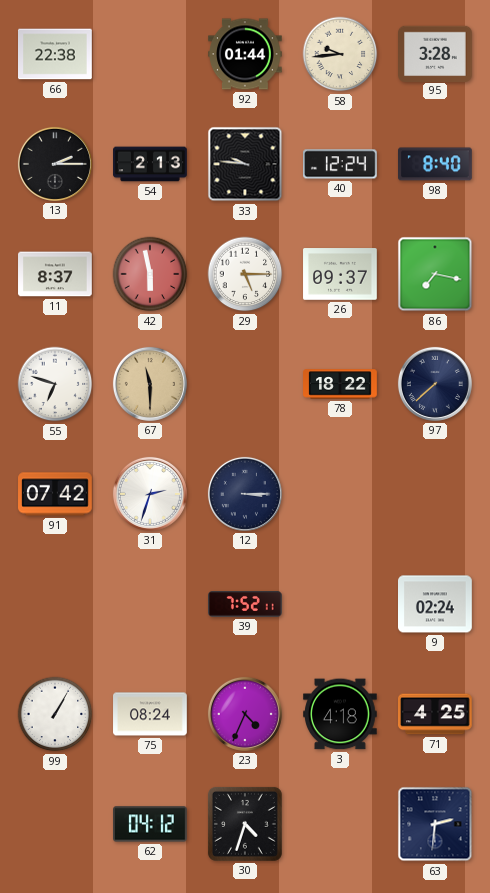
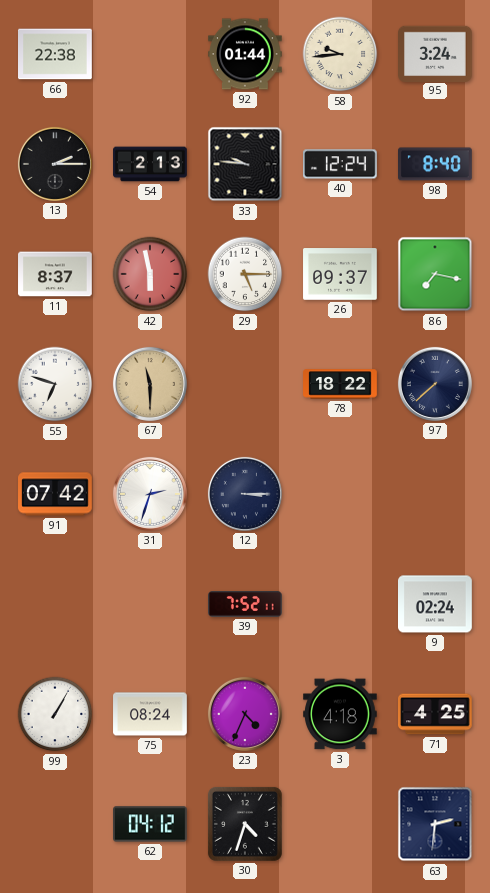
95: 3:28 -> 3:24
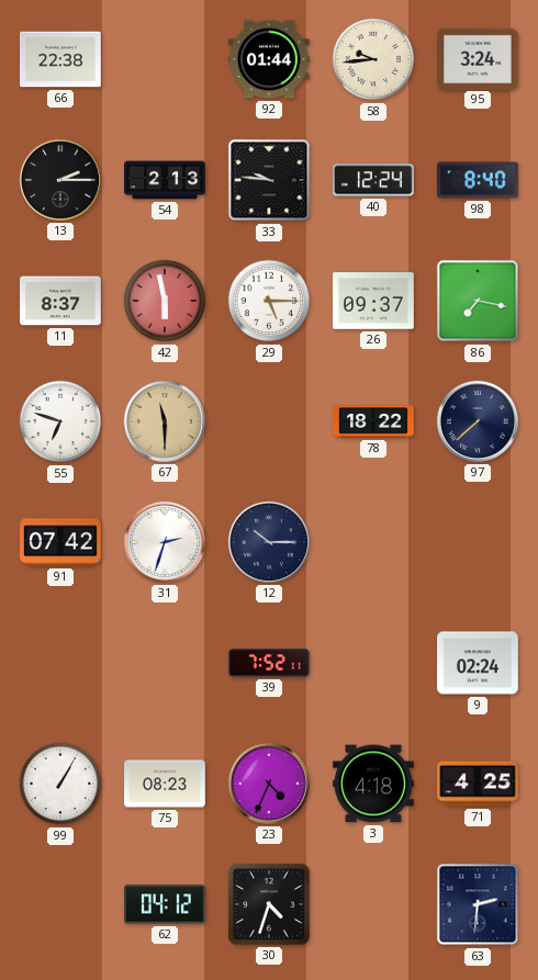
12: 3:15 -> 10:15
75: 08:24 -> 08:23
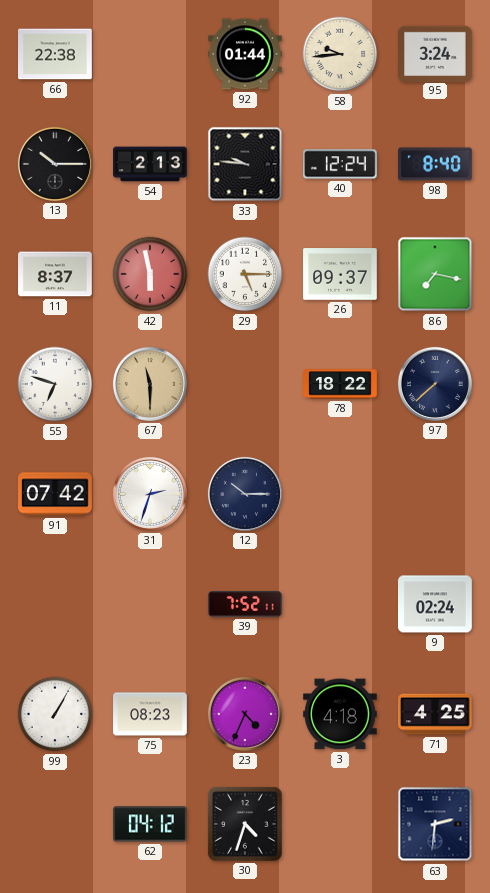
13: 2:15 -> 10:15
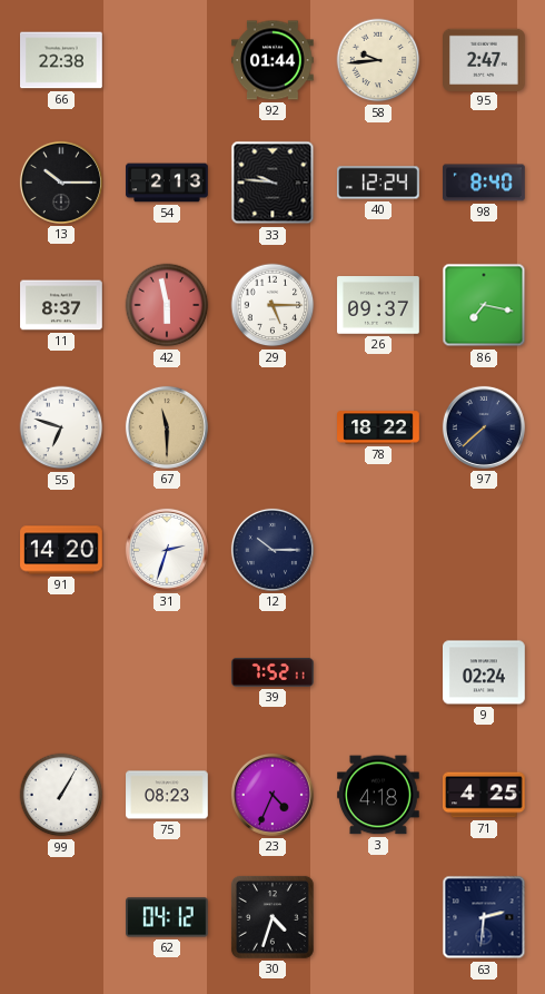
95: 3:24 -> 2:47
91: 07:42 -> 14:20
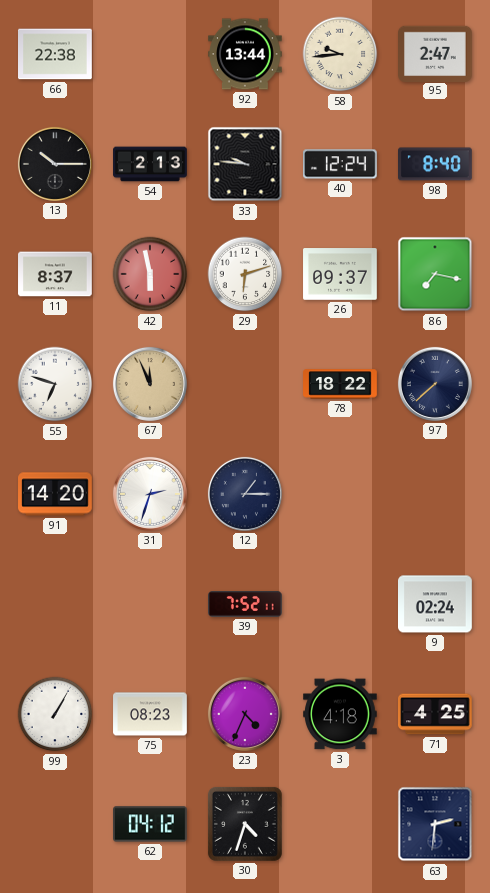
92: 01:44 -> 13:44
29: 5:15 -> 6:12
67: 11:30 -> 11:56
12: 10:15 -> 1:15
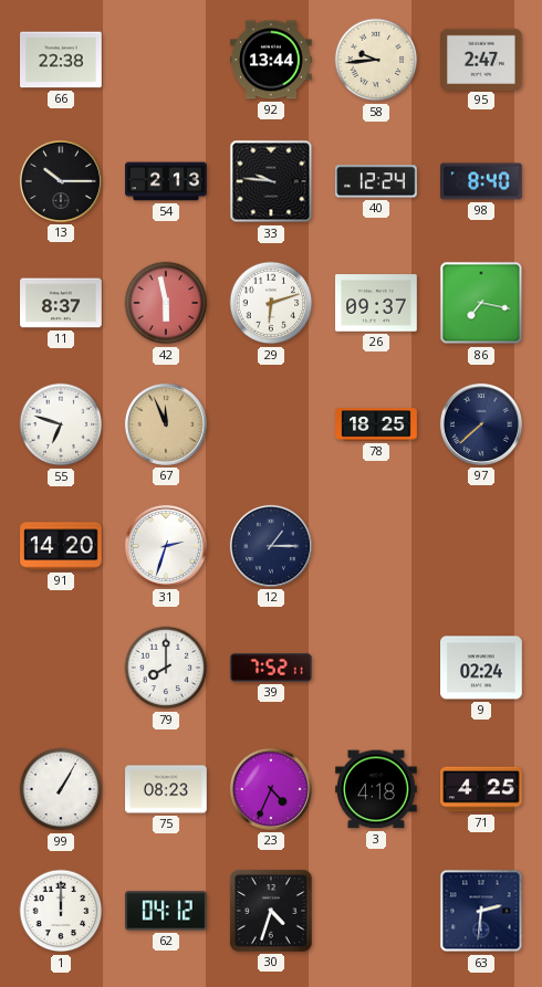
78: 18:22 -> 18:25
79: none -> 8:00
1: none -> 12:00
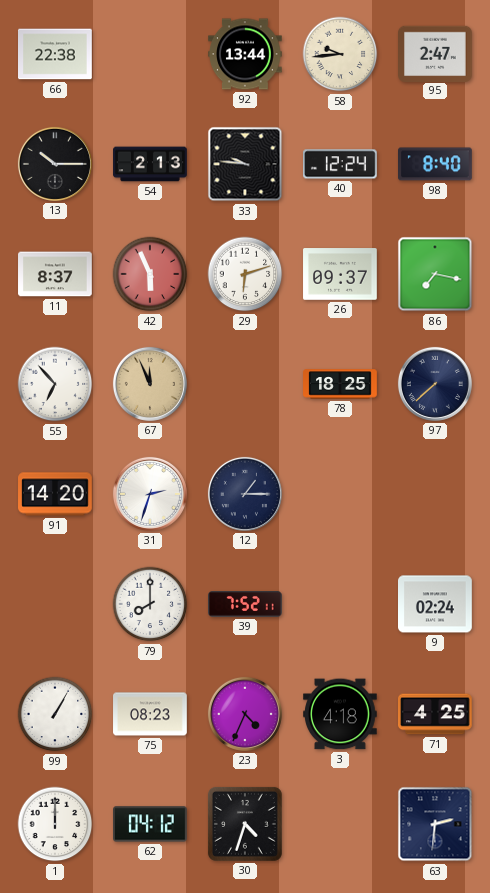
42: 5:58 -> 5:56
55: 6:48 -> 6:53
